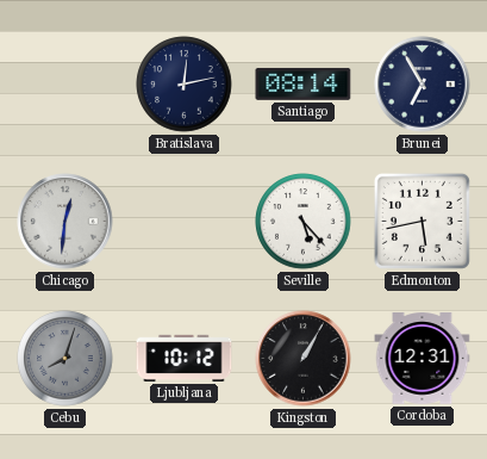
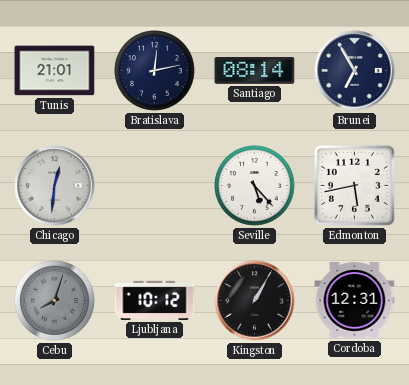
Tunis: none -> 21:01
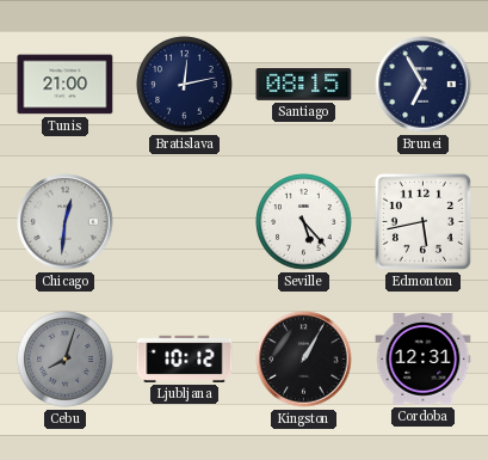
Tunis: 21:01 -> 21:00
Santiago: 08:14 -> 08:15
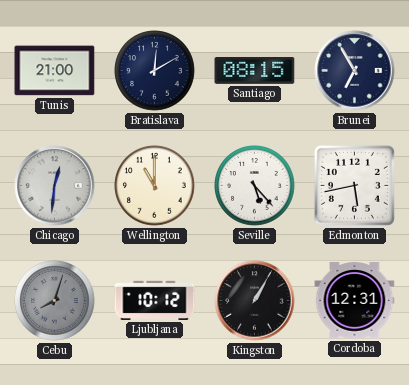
Bratislava: 12:13 -> 12:10
Wellington: none -> 11:00
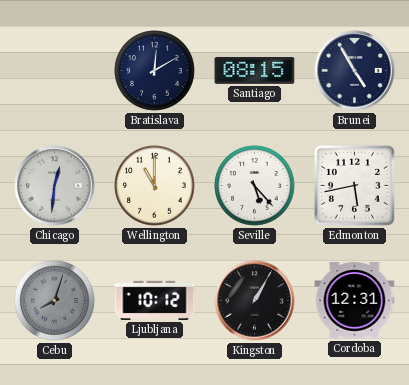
Tunis: 21:00 -> none
Brunei: 6:55 -> 4:55
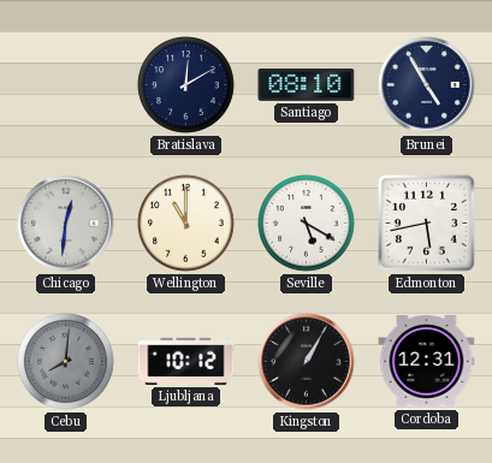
Santiago: 08:15 -> 08:10
Seville: 5:23 -> 5:20
Cebu: 8:03 -> 8:01
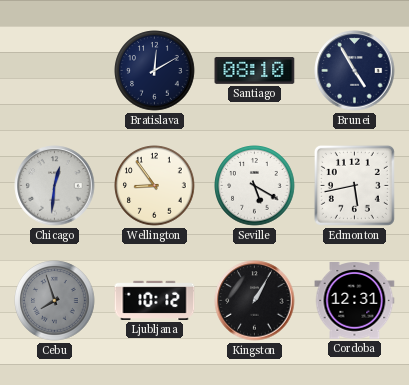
Wellington: 11:00 -> 8:54
Cebu: 8:01 -> 7:57
